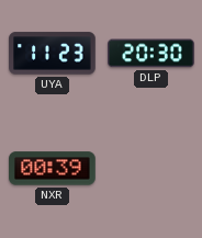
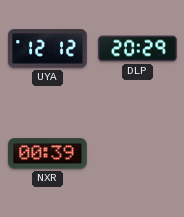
UYA: 11:23 -> 12:12
DLP: 20:30 -> 20:29
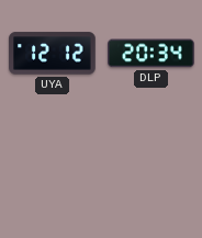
DLP: 20:29 -> 20:34
NXR: 00:39 -> none
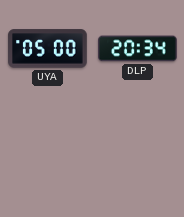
UYA: 12:12 -> 05:00
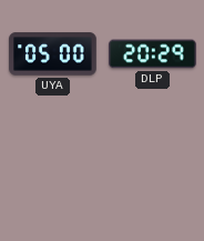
DLP: 20:34 -> 20:29
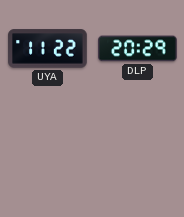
UYA: 05:00 -> 11:22
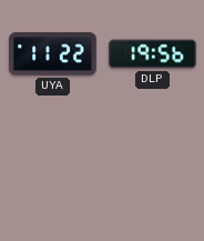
DLP: 20:29 -> 19:56
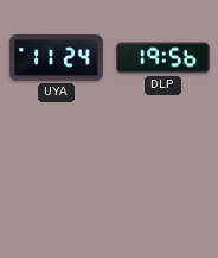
UYA: 11:22 -> 11:24
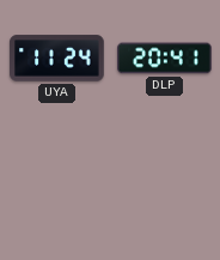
DLP: 19:56 -> 20:41
